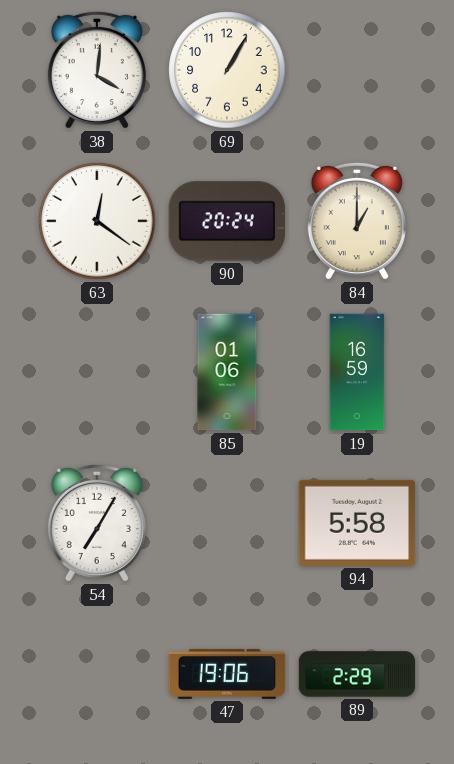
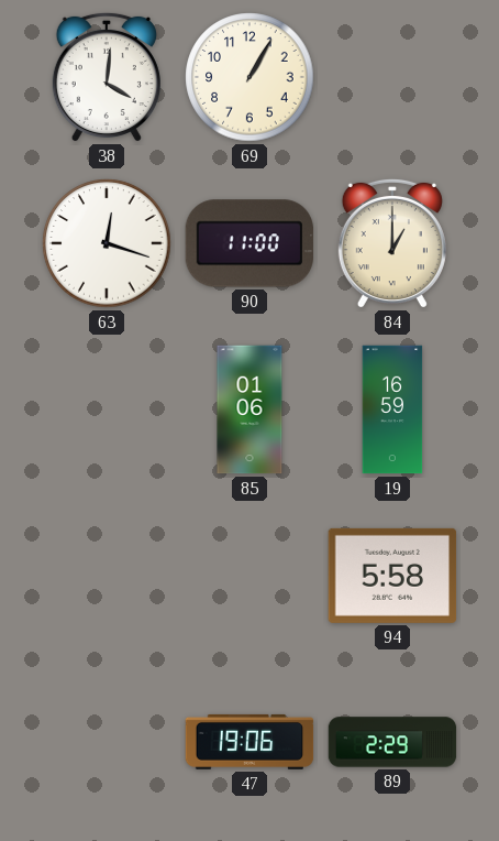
63: 12:21 -> 12:18
90: 20:24 -> 11:00
54: 7:05 -> none
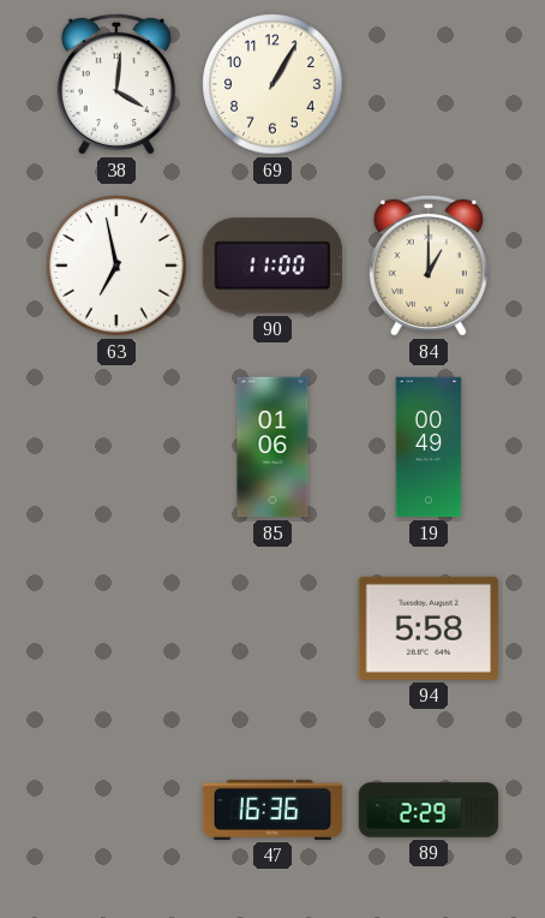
63: 12:18 -> 6:58
19: 16:59 -> 00:49
47: 19:06 -> 16:36
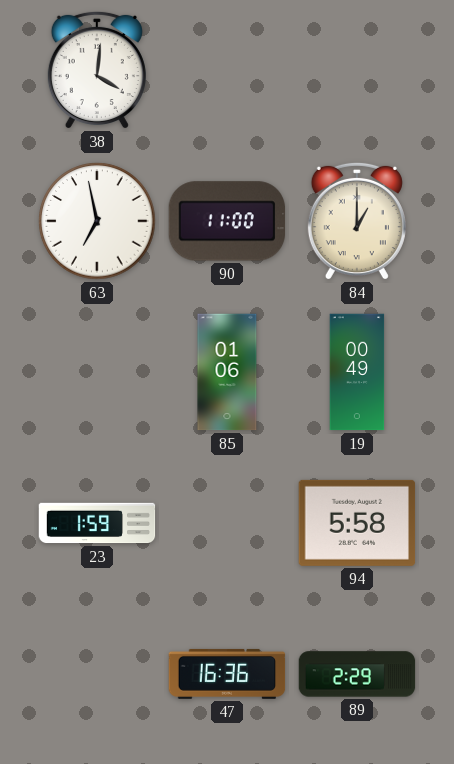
69: 1:05 -> none
23: none -> 1:59
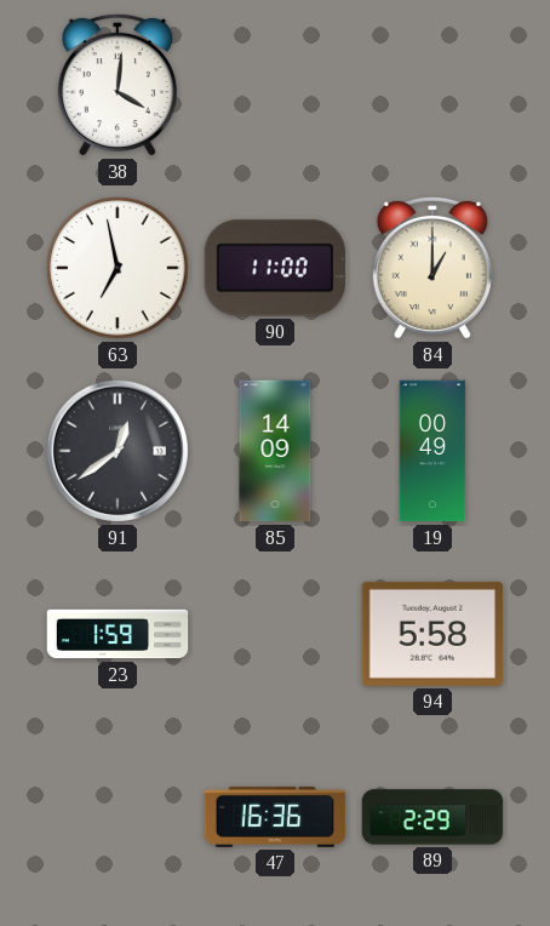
91: none -> 12:39
85: 01:06 -> 14:09
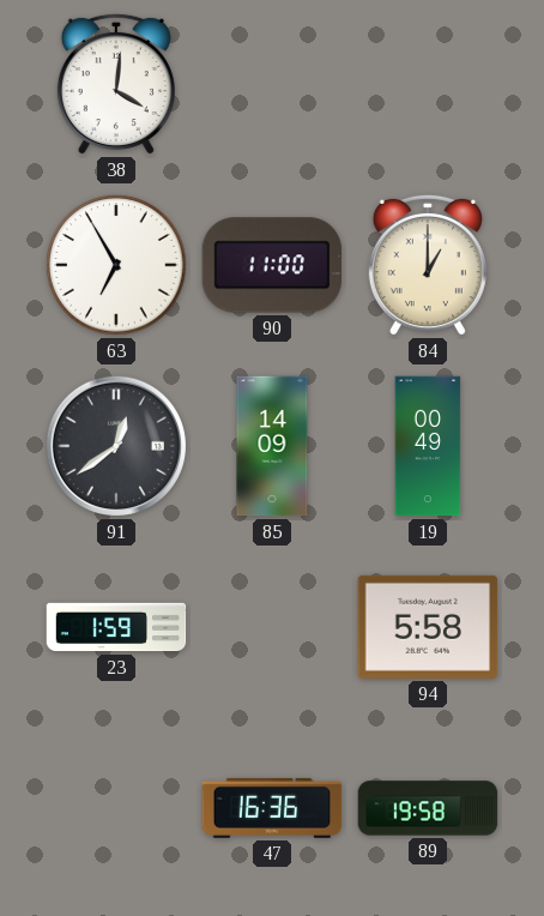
63: 6:58 -> 6:55
89: 2:29 -> 19:58
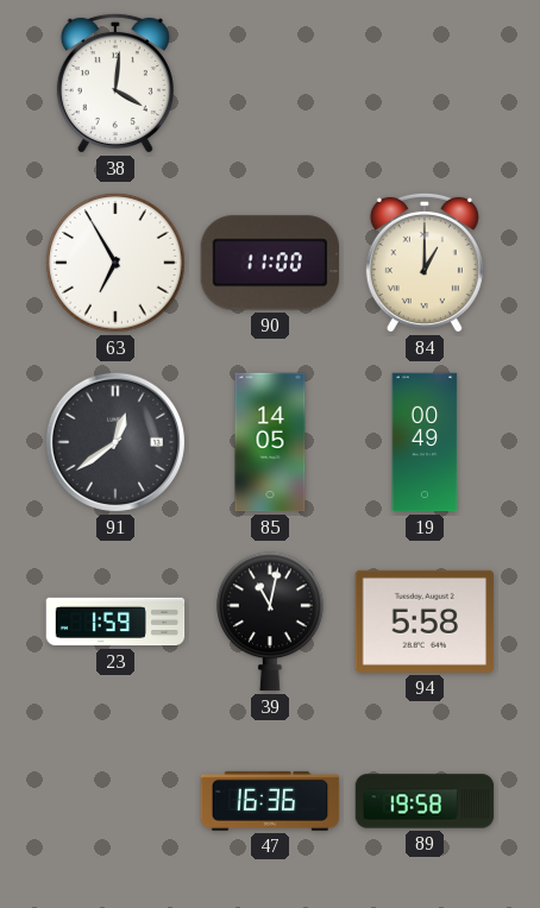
85: 14:09 -> 14:05
39: none -> 11:02
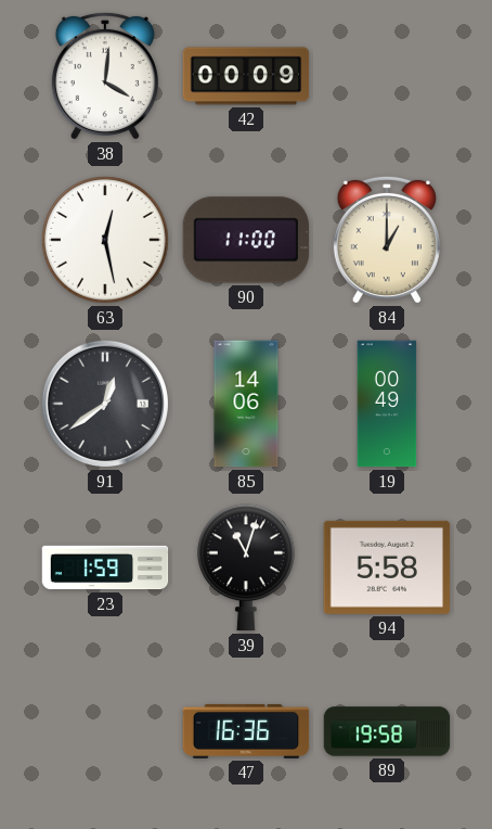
42: none -> 00:09
63: 6:55 -> 12:28
85: 14:05 -> 14:06
39: 11:02 -> 11:03
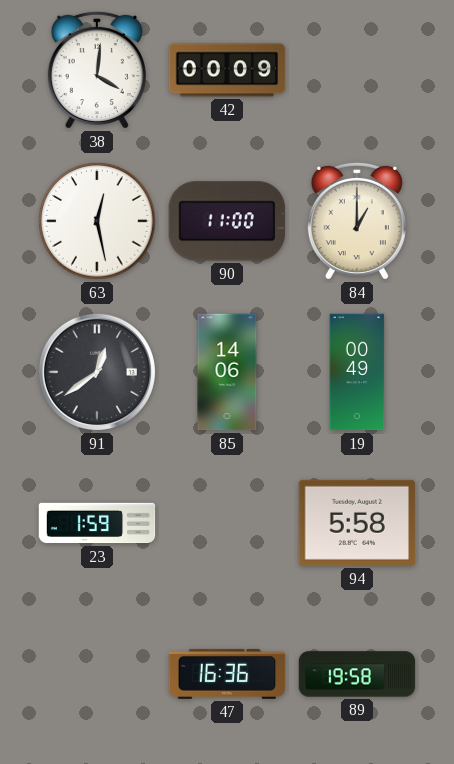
39: 11:03 -> none
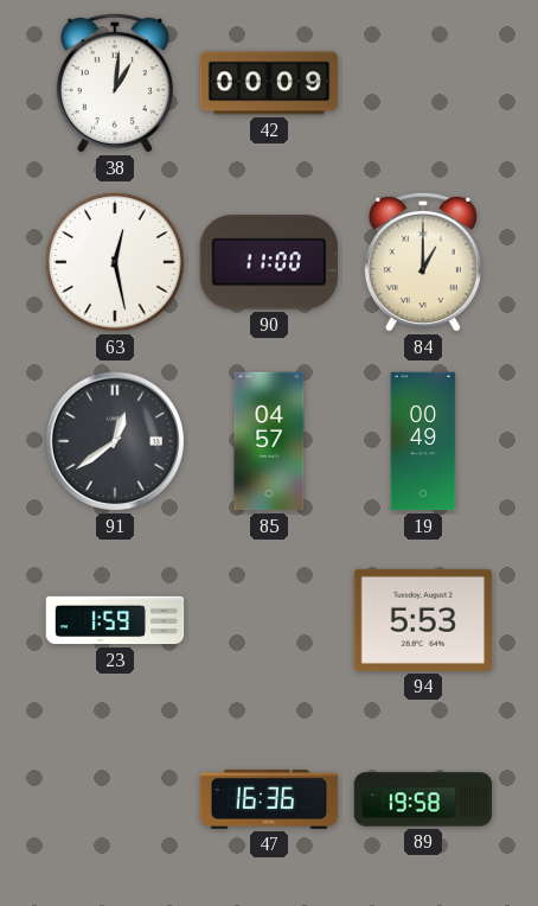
38: 4:01 -> 1:01
85: 14:06 -> 04:57
94: 5:58 -> 5:53
